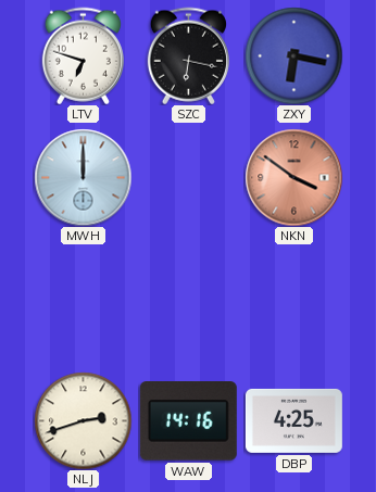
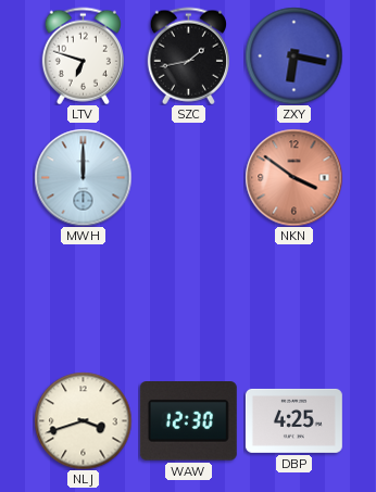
SZC: 6:17 -> 1:43
NLJ: 2:42 -> 3:42
WAW: 14:16 -> 12:30
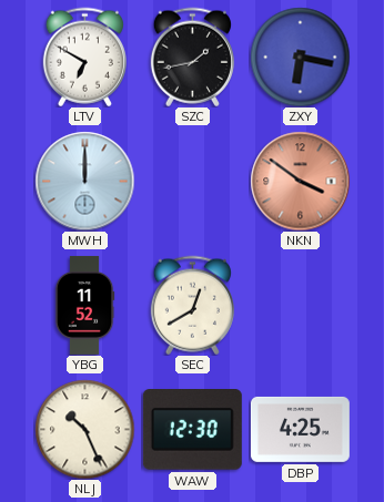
LTV: 6:48 -> 6:50
YBG: none -> 11:52
SEC: none -> 12:40
NLJ: 3:42 -> 10:26
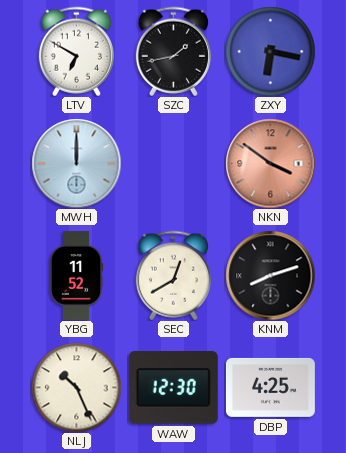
KNM: none -> 8:12
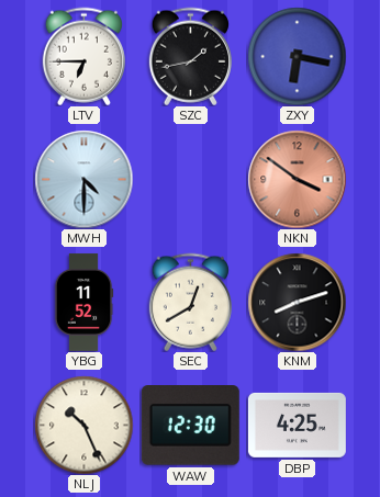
LTV: 6:50 -> 6:45
MWH: 12:00 -> 4:30
